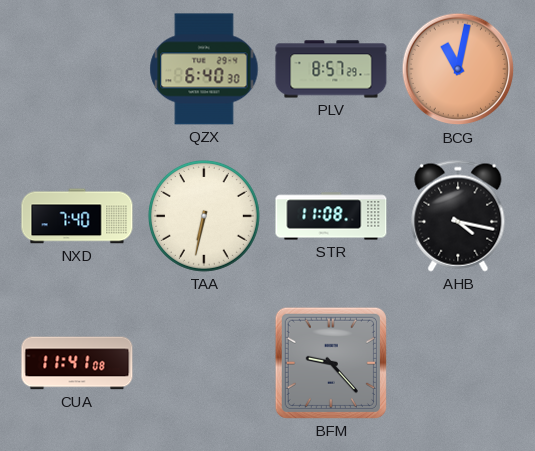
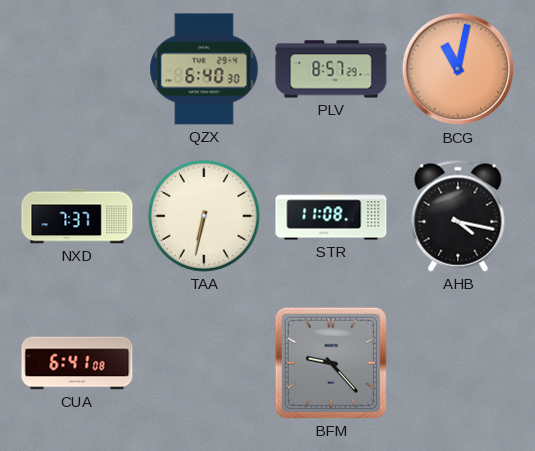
NXD: 7:40 -> 7:37
CUA: 11:41 -> 6:41
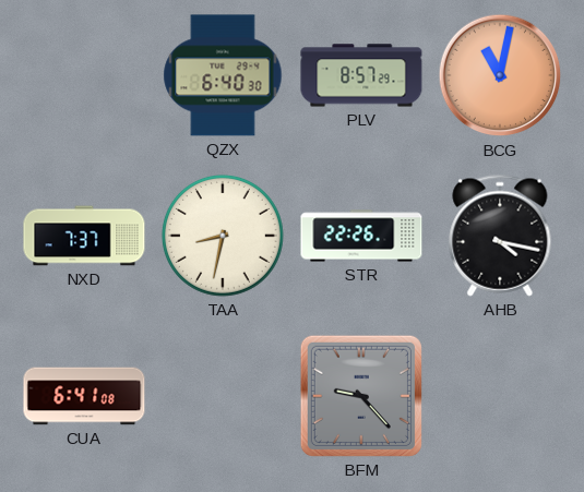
TAA: 6:32 -> 8:32
STR: 11:08 -> 22:26
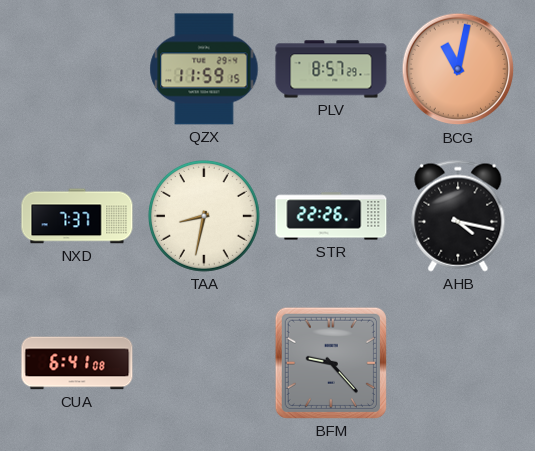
QZX: 6:40 -> 11:59
